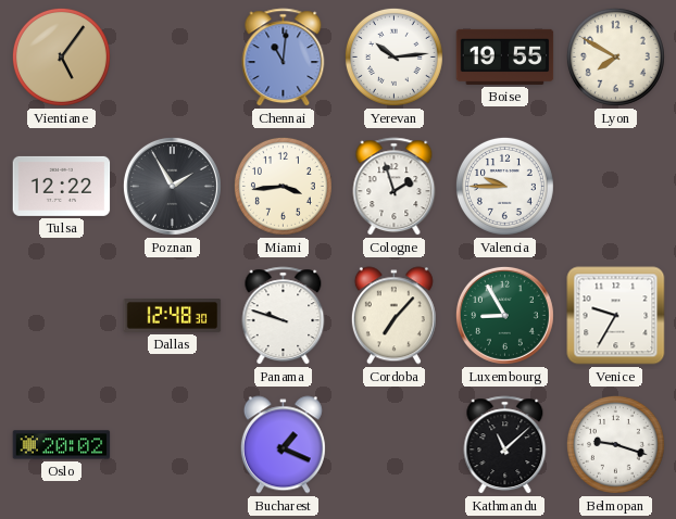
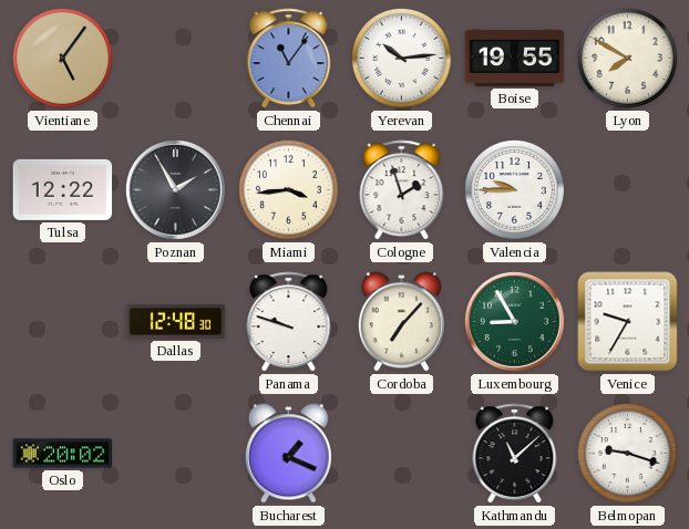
Chennai: 11:01 -> 11:06
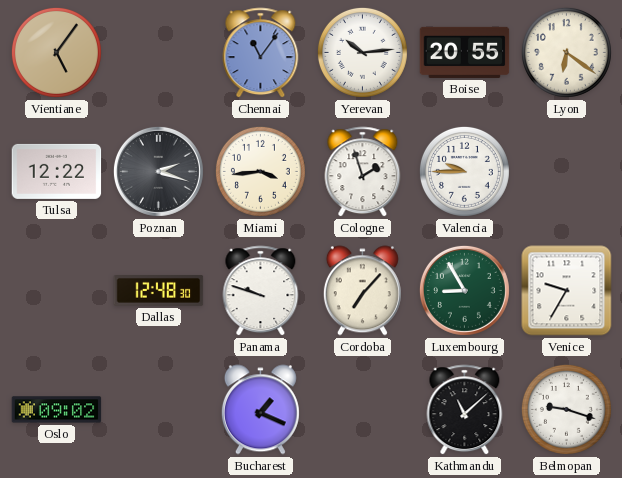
Boise: 19:55 -> 20:55
Lyon: 7:50 -> 6:21
Poznan: 1:55 -> 2:18
Oslo: 20:02 -> 09:02
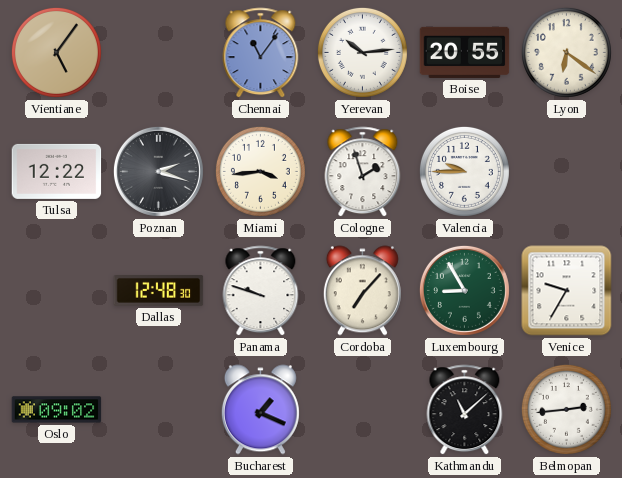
Belmopan: 9:18 -> 2:44
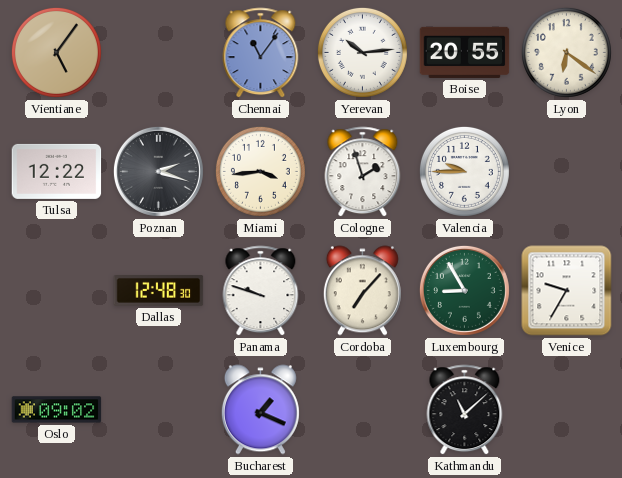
Belmopan: 2:44 -> none
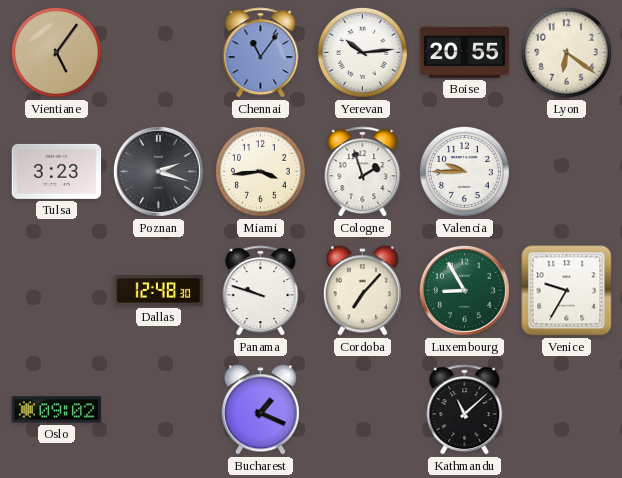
Tulsa: 12:22 -> 3:23
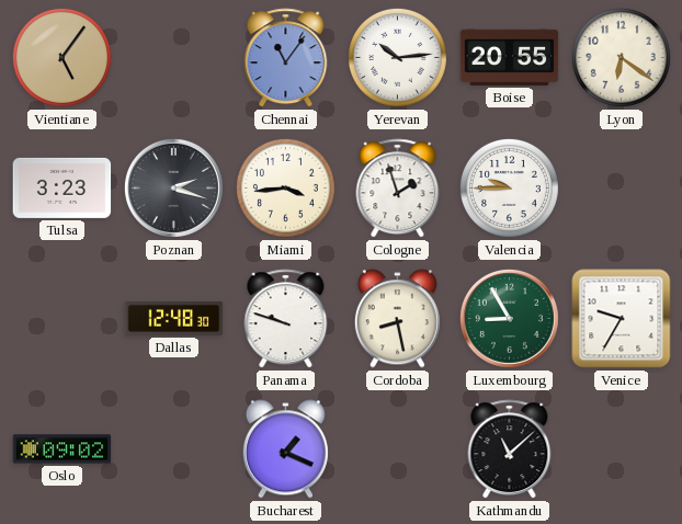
Cordoba: 7:07 -> 8:28
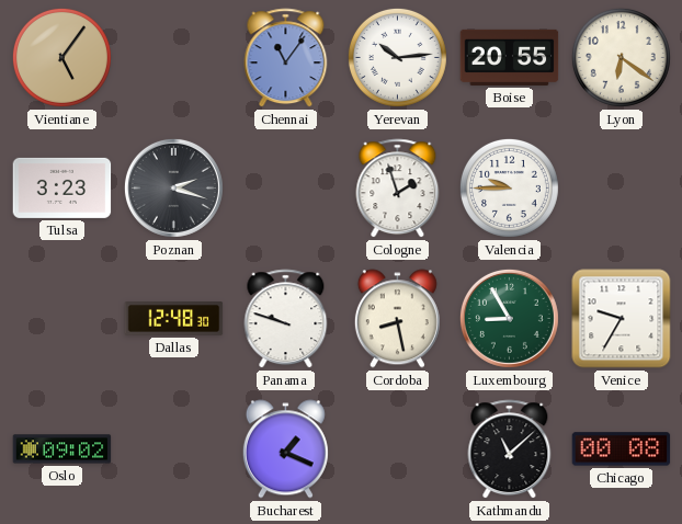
Miami: 3:44 -> none
Chicago: none -> 00:08
